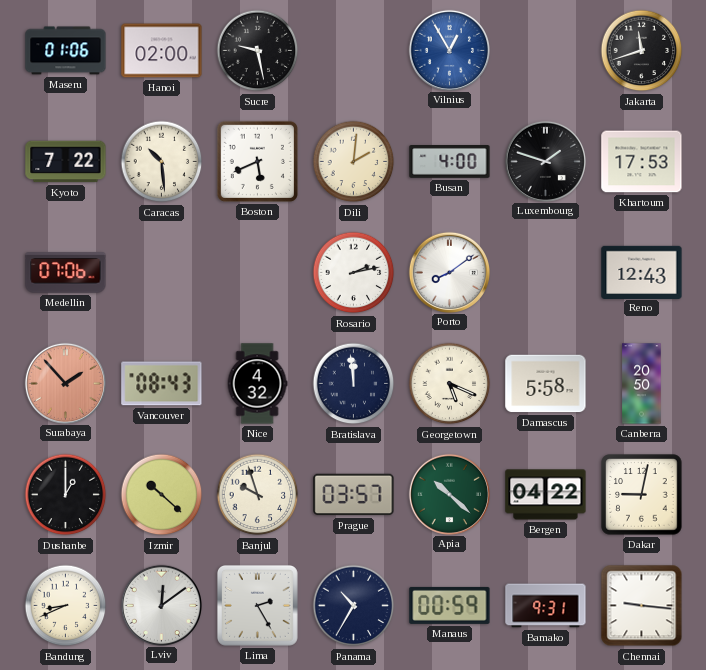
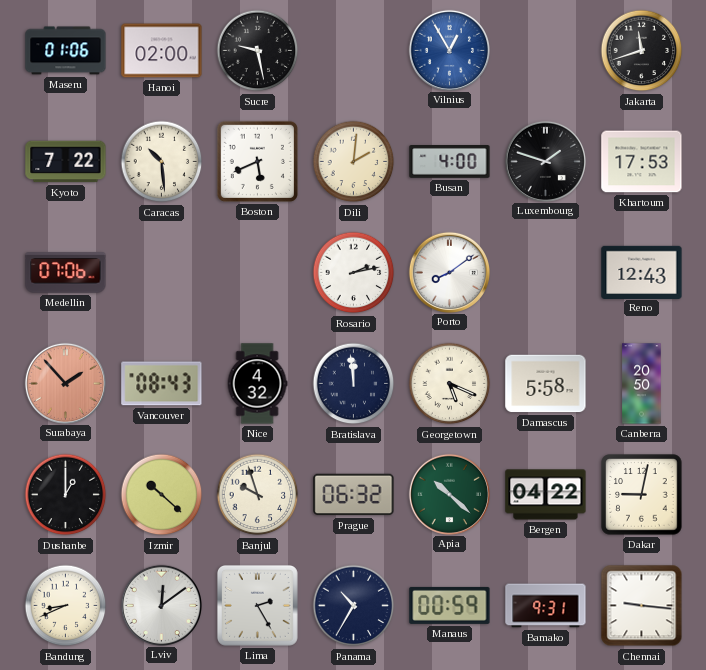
Prague: 03:57 -> 06:32
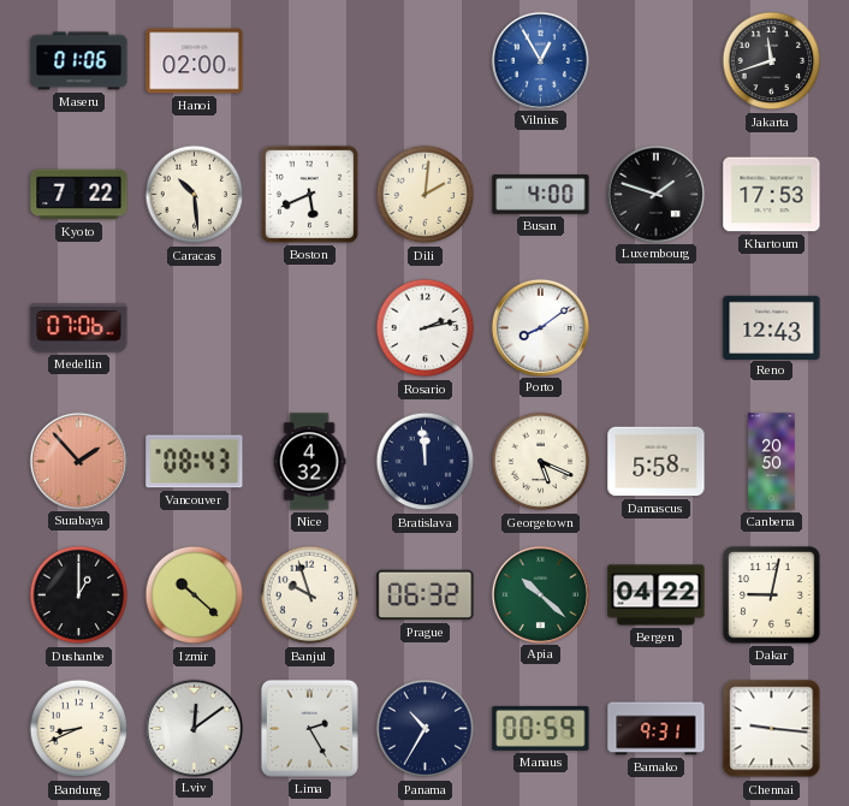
Sucre: 9:28 -> none
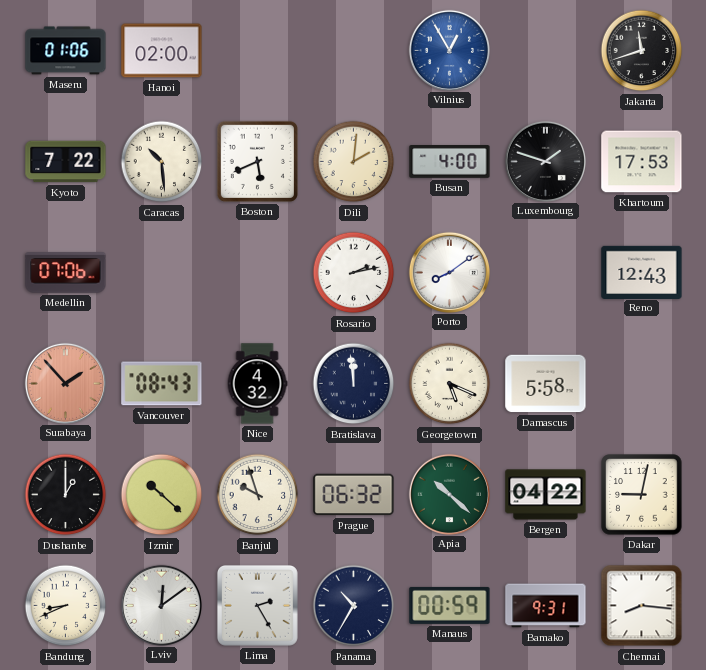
Canberra: 20:50 -> none
Chennai: 9:16 -> 8:16
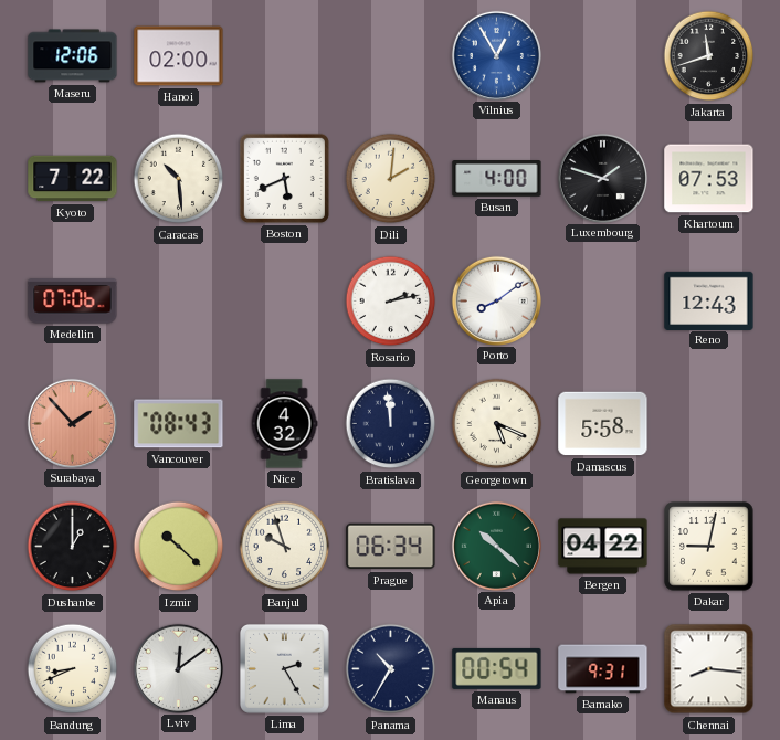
Maseru: 01:06 -> 12:06
Khartoum: 17:53 -> 07:53
Prague: 06:32 -> 06:34
Manaus: 00:59 -> 00:54
